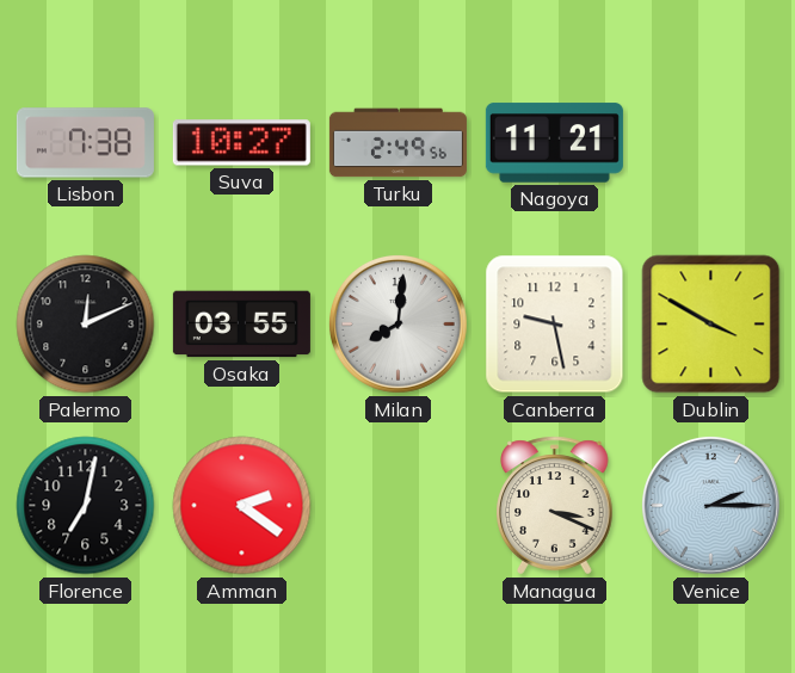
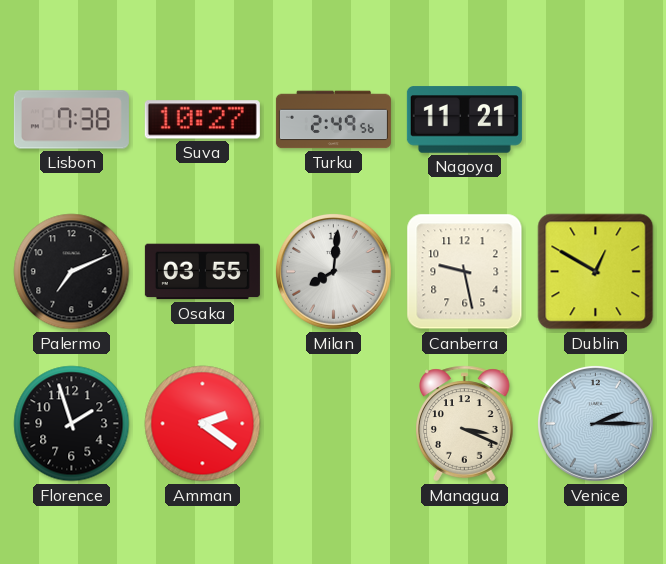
Palermo: 12:11 -> 7:11
Dublin: 3:50 -> 12:50
Florence: 7:02 -> 1:57
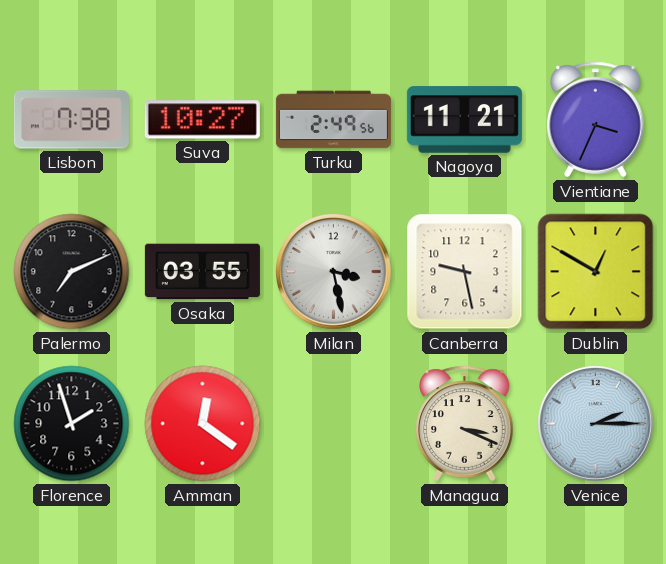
Vientiane: none -> 3:34
Milan: 8:01 -> 3:28
Amman: 2:21 -> 12:21
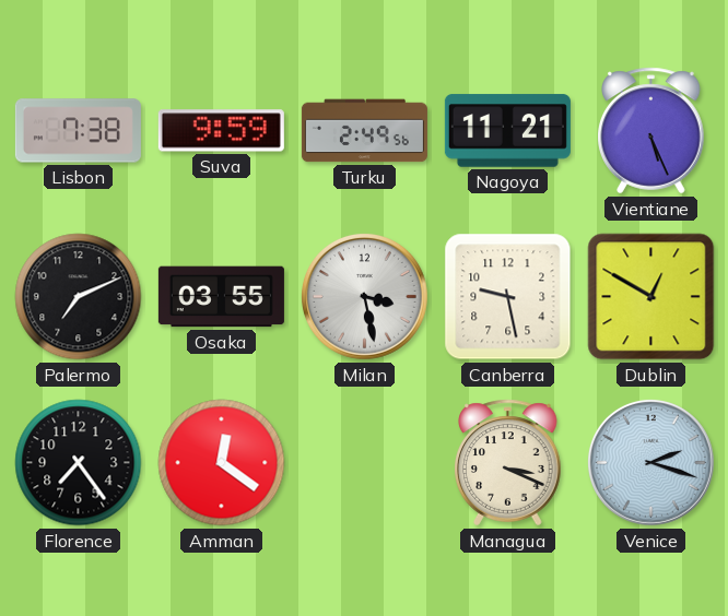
Suva: 10:27 -> 9:59
Vientiane: 3:34 -> 5:26
Florence: 1:57 -> 7:24
Venice: 2:15 -> 2:18
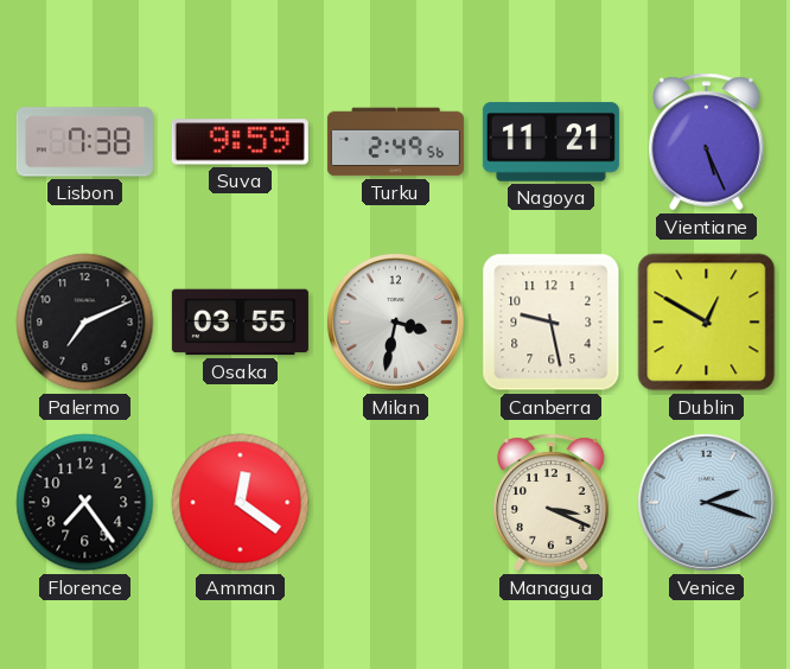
Milan: 3:28 -> 3:32
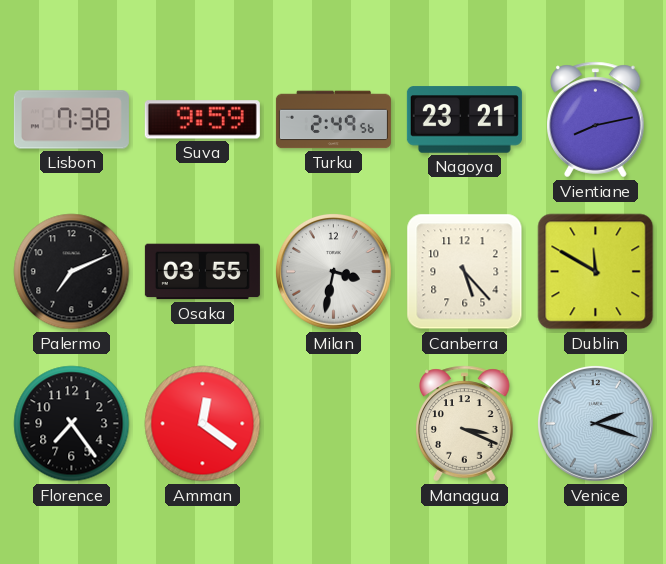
Nagoya: 11:21 -> 23:21
Vientiane: 5:26 -> 8:13
Canberra: 9:28 -> 5:23
Dublin: 12:50 -> 11:50
